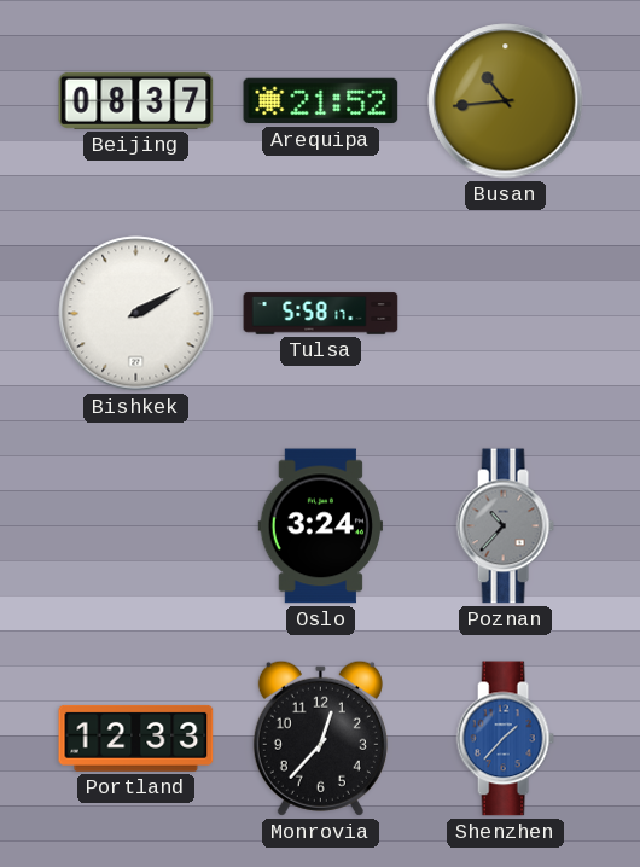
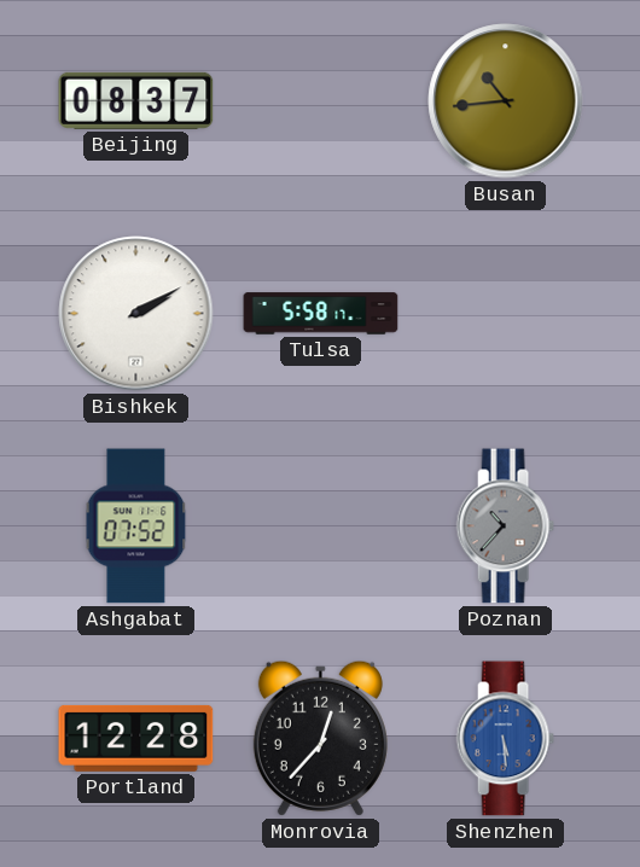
Arequipa: 21:52 -> none
Ashgabat: none -> 07:52
Oslo: 3:24 -> none
Portland: 12:33 -> 12:28
Shenzhen: 1:37 -> 5:29
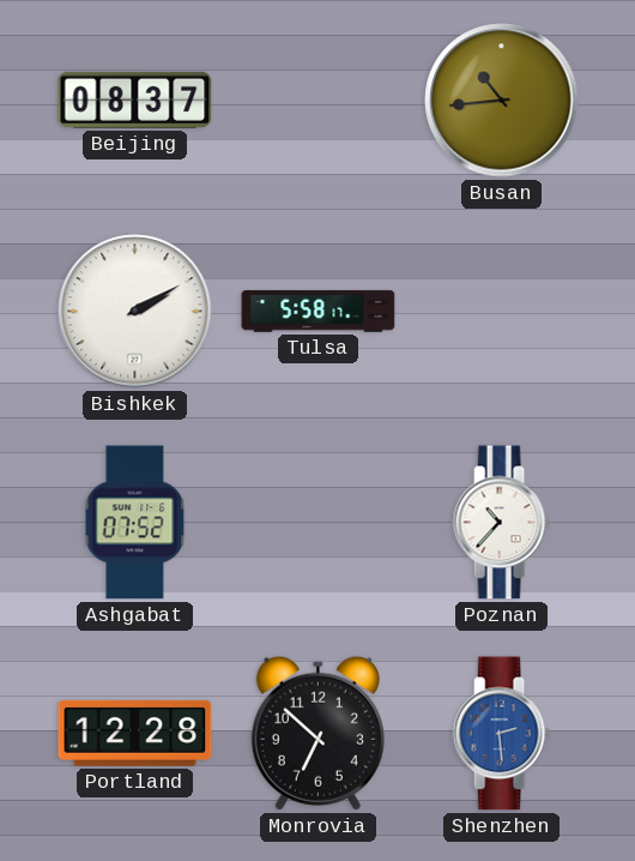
Poznan dial: grey -> white
Monrovia: 12:37 -> 6:52
Shenzhen: 5:29 -> 2:29
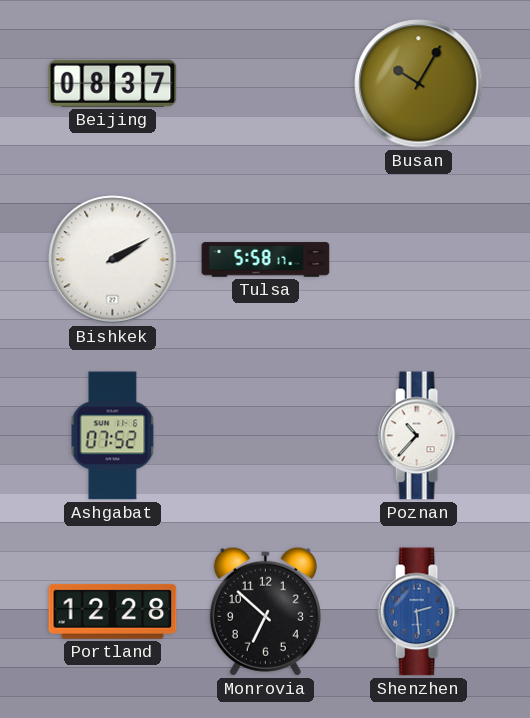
Busan: 10:44 -> 10:05
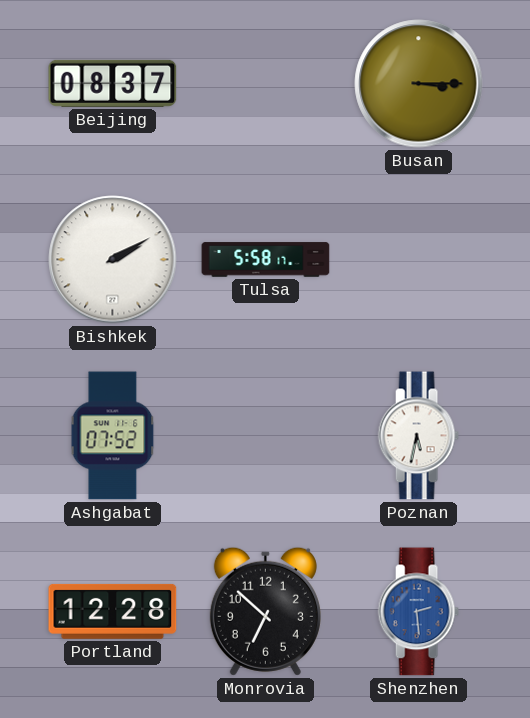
Busan: 10:05 -> 3:15
Poznan: 10:37 -> 5:32
